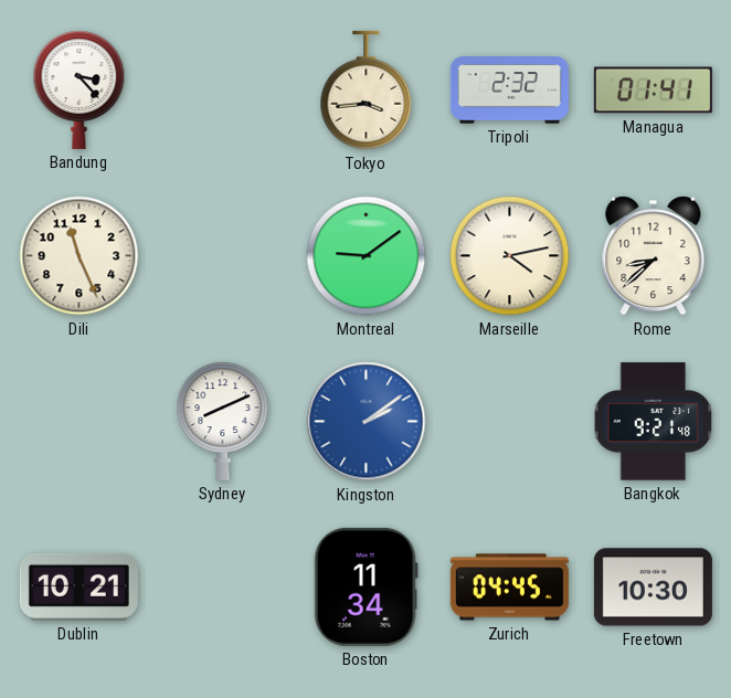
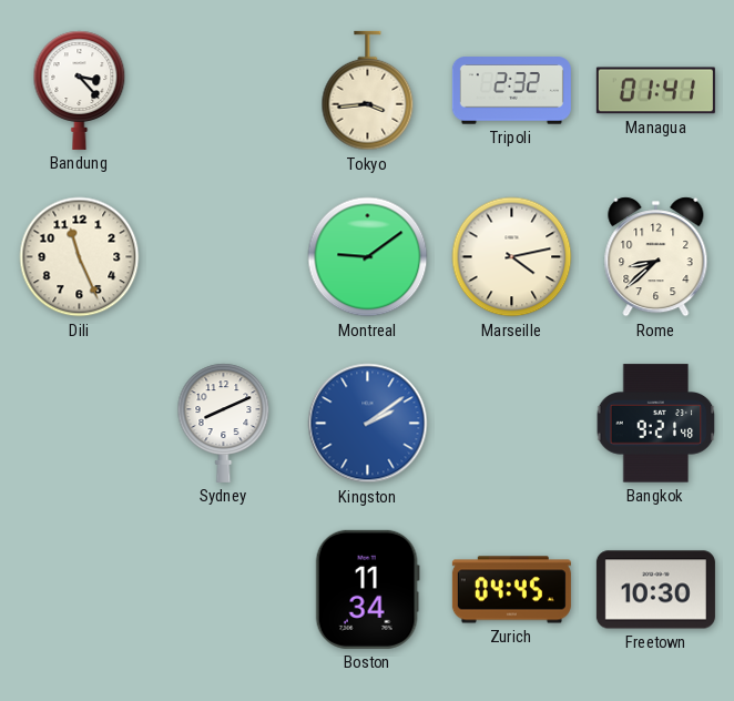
Dublin: 10:21 -> none
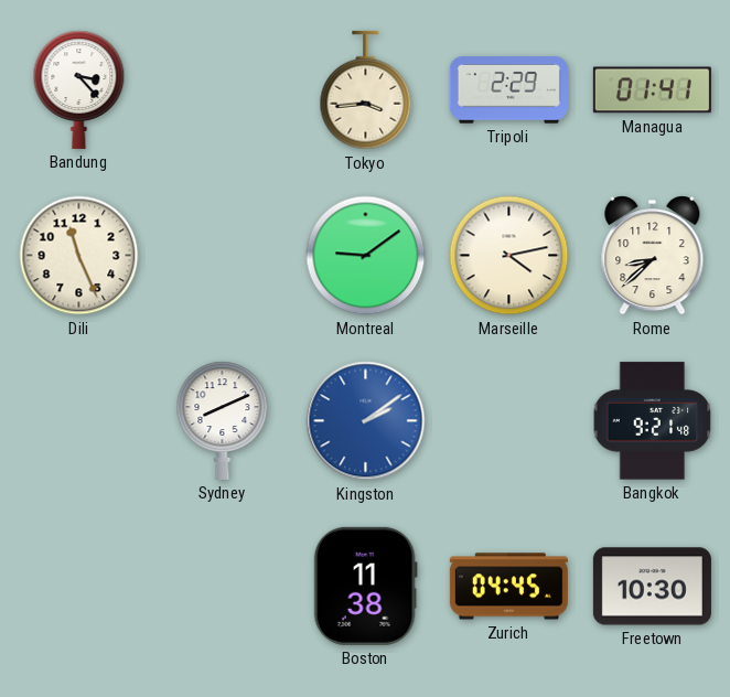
Tripoli: 2:32 -> 2:29
Boston: 11:34 -> 11:38
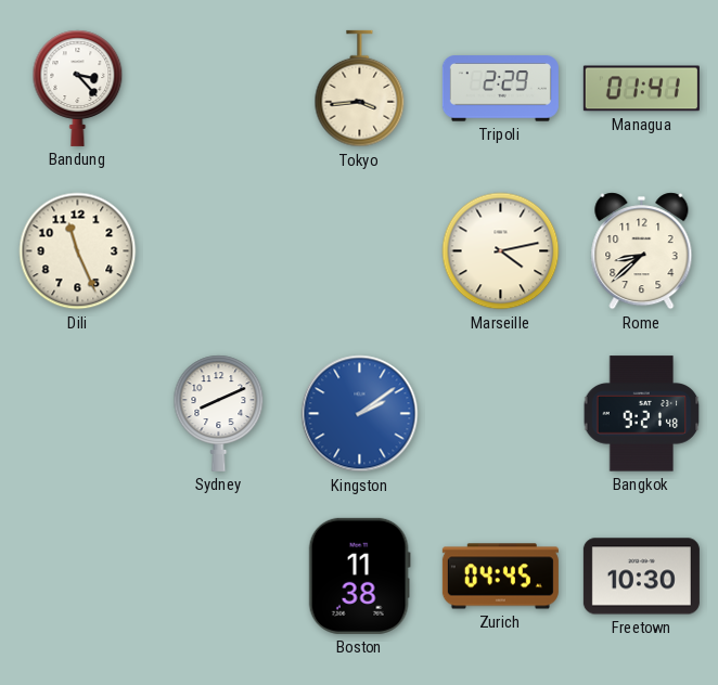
Montreal: 9:09 -> none
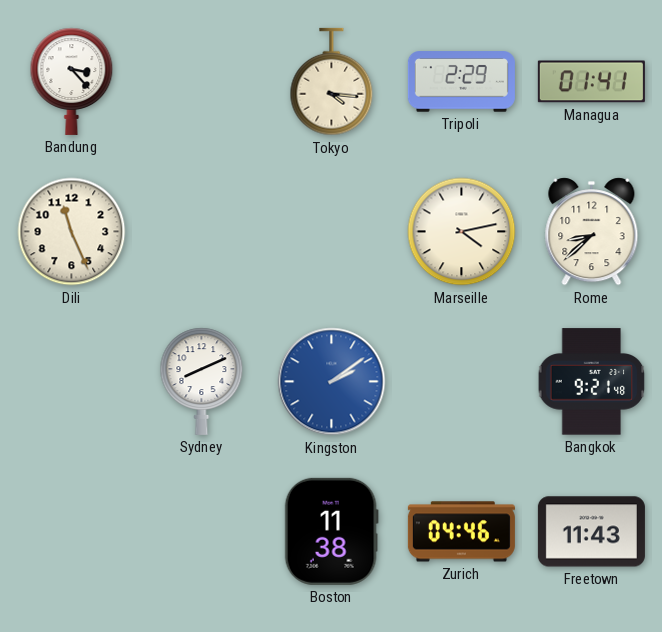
Tokyo: 3:44 -> 4:16
Zurich: 04:45 -> 04:46
Freetown: 10:30 -> 11:43
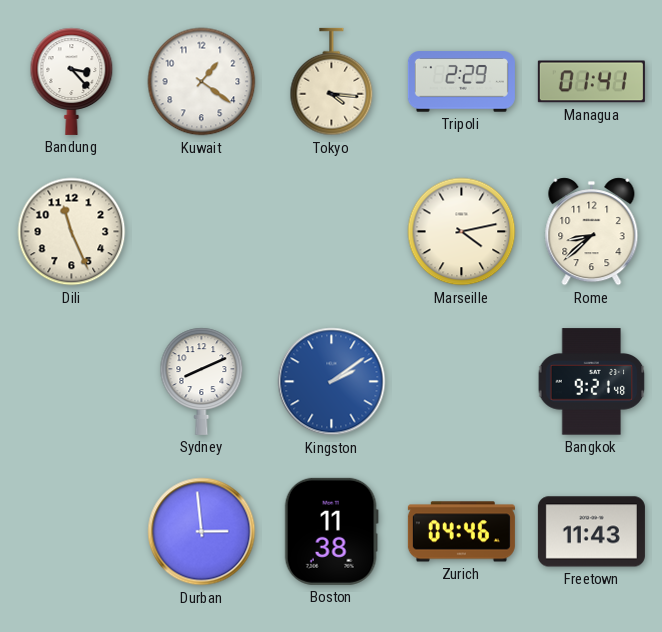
Kuwait: none -> 1:21
Durban: none -> 2:59
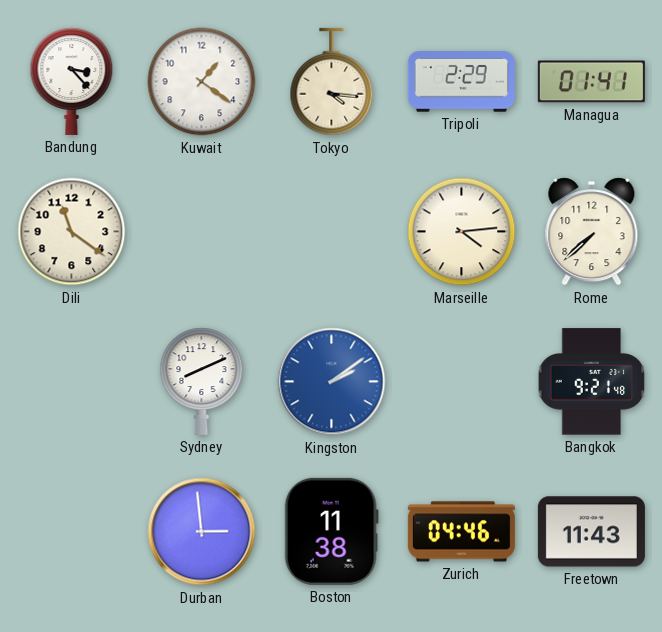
Dili: 11:26 -> 11:21
Marseille: 4:13 -> 4:14
Rome: 8:38 -> 7:38
